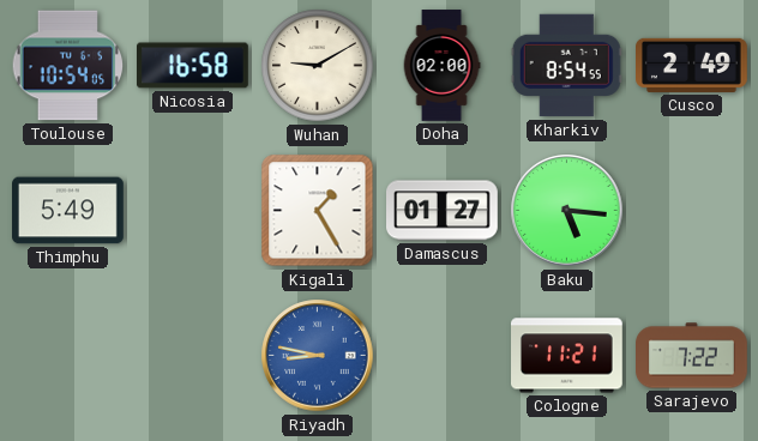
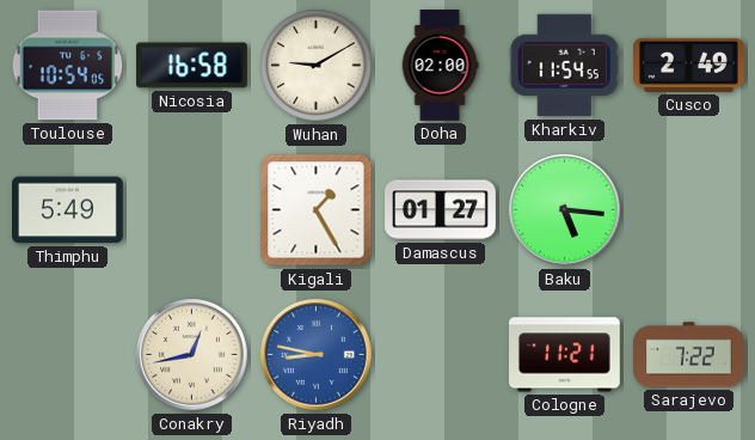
Kharkiv: 8:54 -> 11:54
Conakry: none -> 12:43
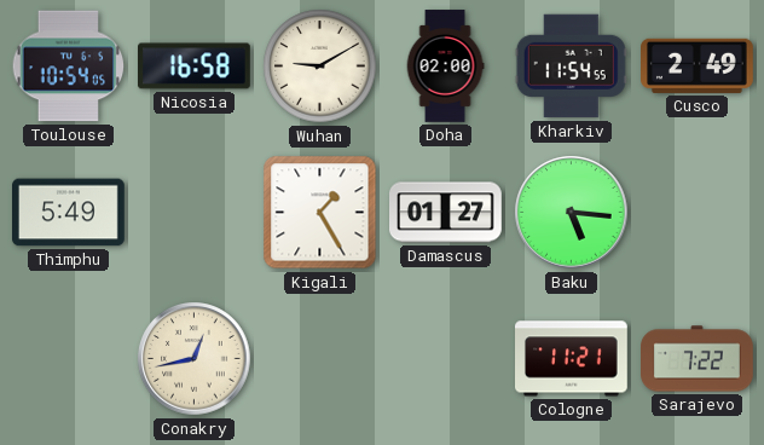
Riyadh: 8:47 -> none
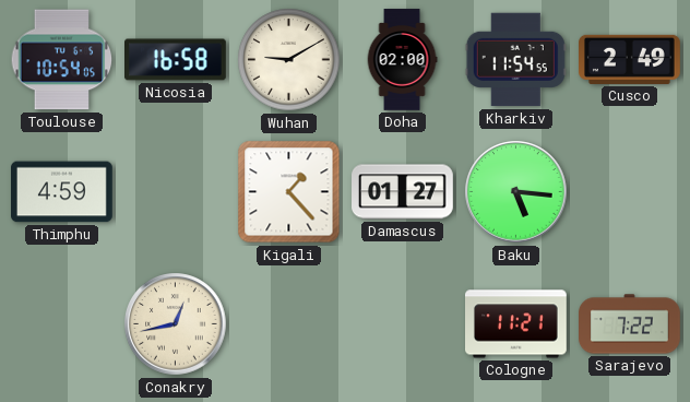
Thimphu: 5:49 -> 4:59
Kigali: 1:25 -> 1:23
